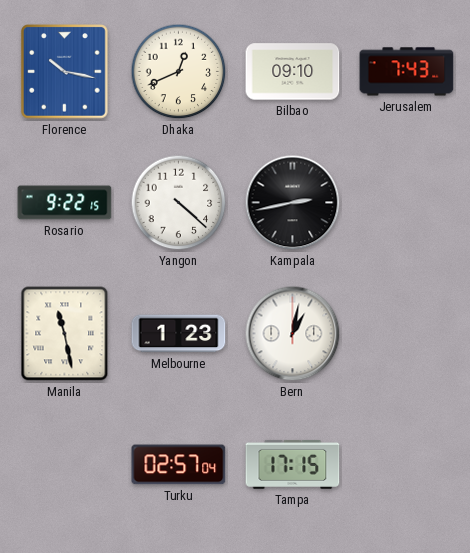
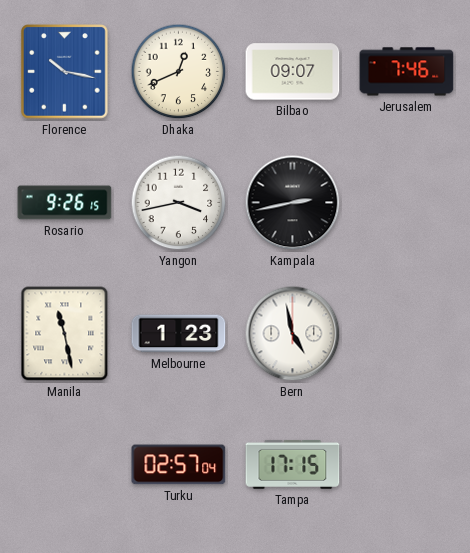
Bilbao: 09:10 -> 09:07
Jerusalem: 7:43 -> 7:46
Rosario: 9:22 -> 9:26
Yangon: 4:22 -> 3:43
Bern: 1:02 -> 4:58
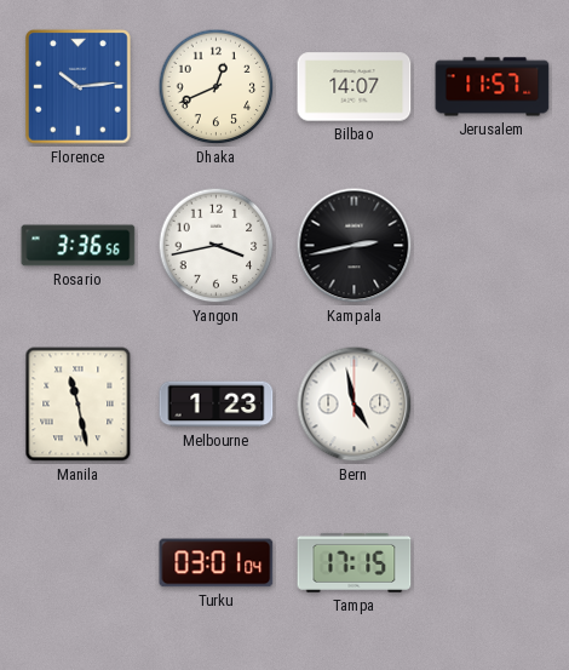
Florence: 10:17 -> 10:14
Bilbao: 09:07 -> 14:07
Jerusalem: 7:46 -> 11:57
Rosario: 9:26 -> 3:36
Turku: 02:57 -> 03:01
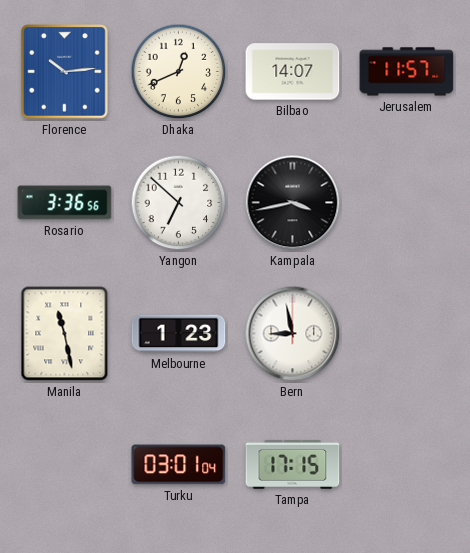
Yangon: 3:43 -> 6:52
Kampala: 2:43 -> 3:43
Bern: 4:58 -> 8:58
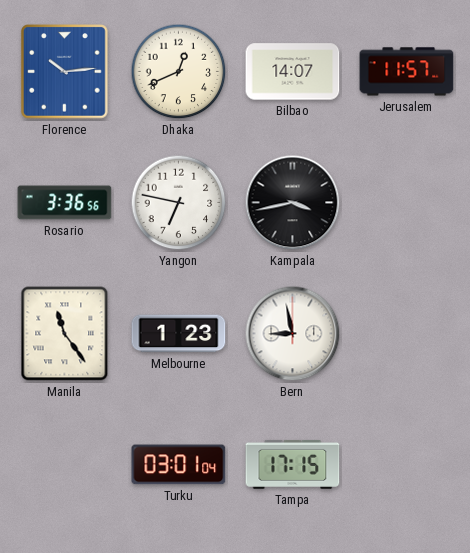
Yangon: 6:52 -> 6:47
Manila: 11:28 -> 11:24
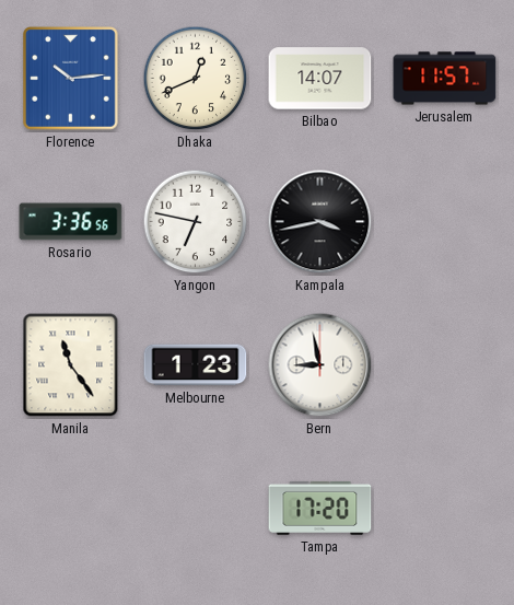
Turku: 03:01 -> none
Tampa: 17:15 -> 17:20
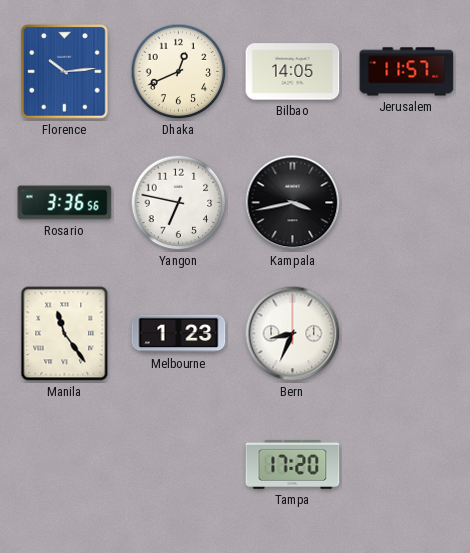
Bilbao: 14:07 -> 14:05
Bern: 8:58 -> 8:34
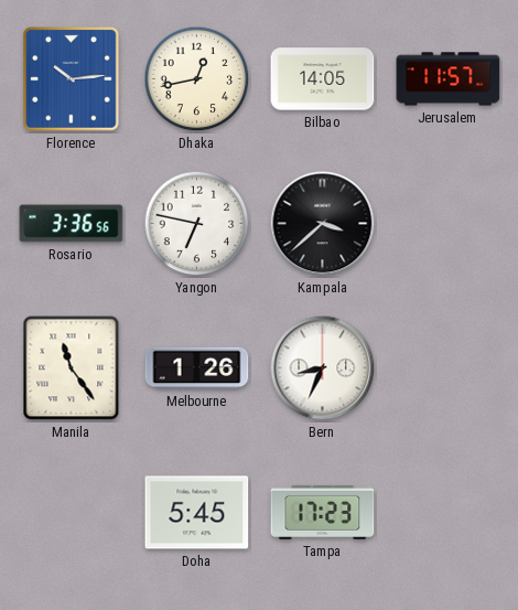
Dhaka: 12:41 -> 12:43
Kampala: 3:43 -> 3:38
Melbourne: 1:23 -> 1:26
Doha: none -> 5:45
Tampa: 17:20 -> 17:23
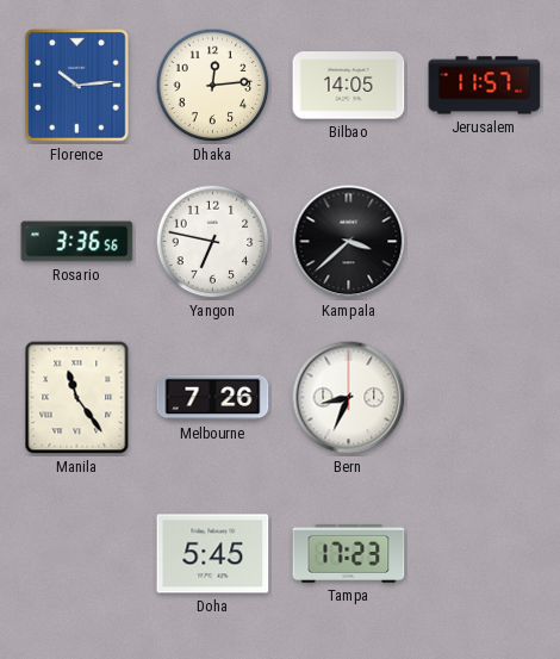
Dhaka: 12:43 -> 12:14
Melbourne: 1:26 -> 7:26
